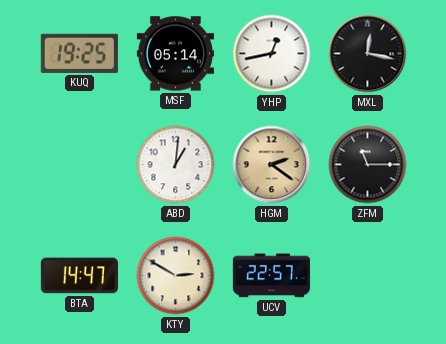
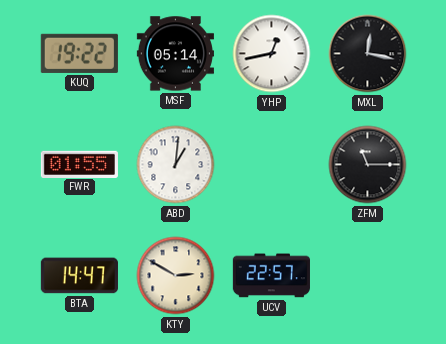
KUQ: 19:25 -> 19:22
FWR: none -> 01:55
HGM: 2:21 -> none
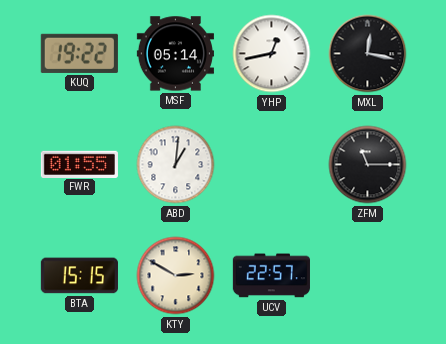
BTA: 14:47 -> 15:15
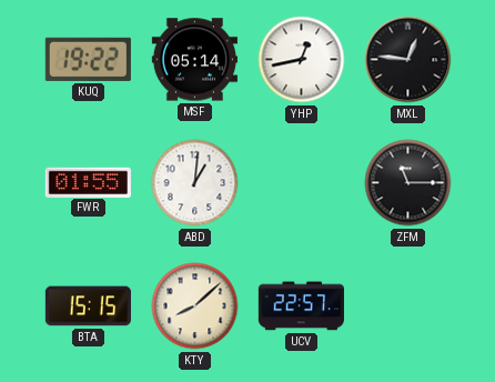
MXL: 12:17 -> 12:46
KTY: 2:50 -> 8:08
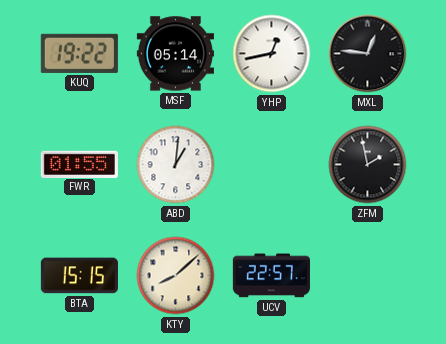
ZFM: 11:15 -> 1:58
